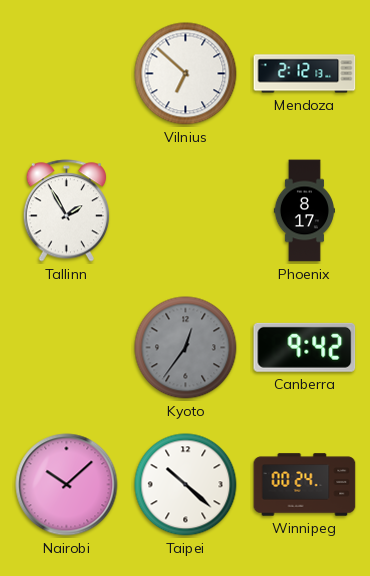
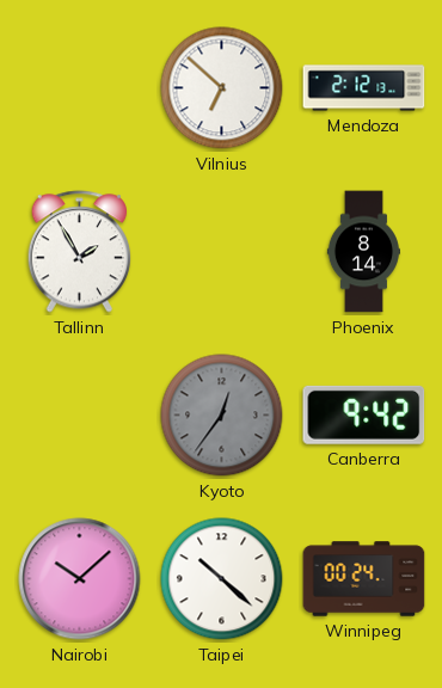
Phoenix: 8:17 -> 8:14
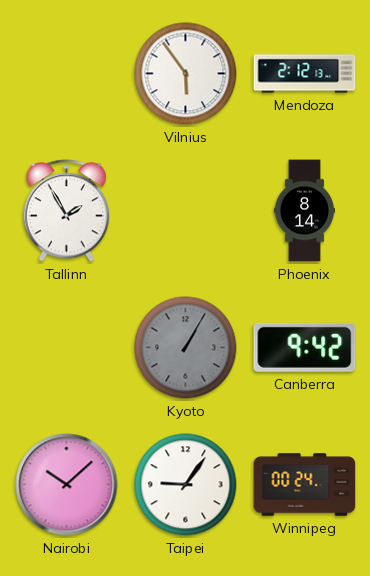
Vilnius: 6:52 -> 5:54
Kyoto: 12:36 -> 1:05
Taipei: 10:22 -> 9:06
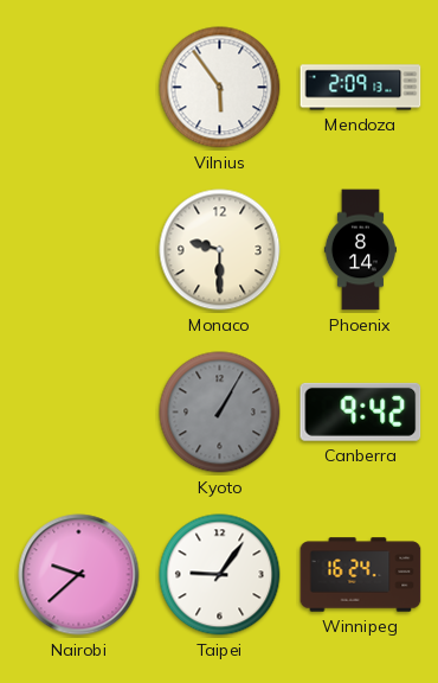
Mendoza: 2:12 -> 2:09
Tallinn: 1:55 -> none
Monaco: none -> 9:30
Nairobi: 10:08 -> 9:38
Winnipeg: 00:24 -> 16:24
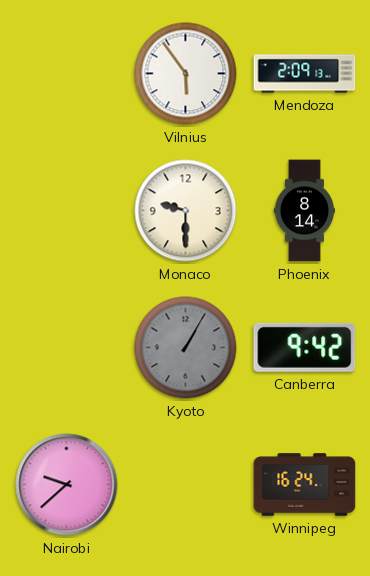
Taipei: 9:06 -> none
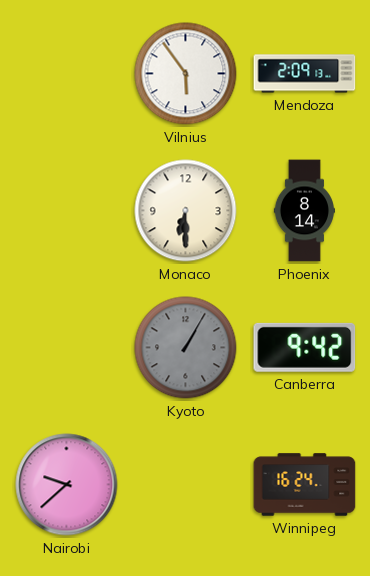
Monaco: 9:30 -> 6:30
